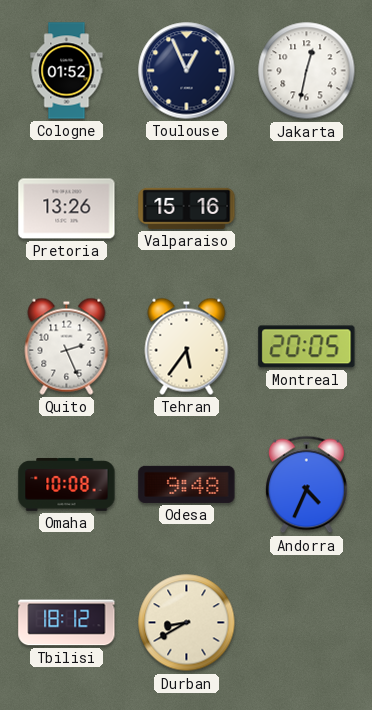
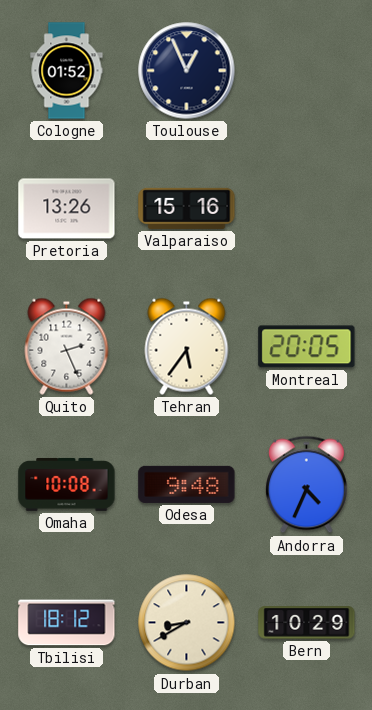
Jakarta: 12:32 -> none
Bern: none -> 10:29
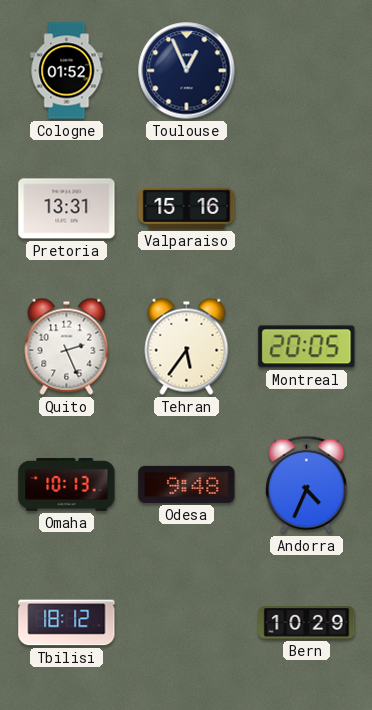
Pretoria: 13:26 -> 13:31
Omaha: 10:08 -> 10:13
Durban: 8:40 -> none
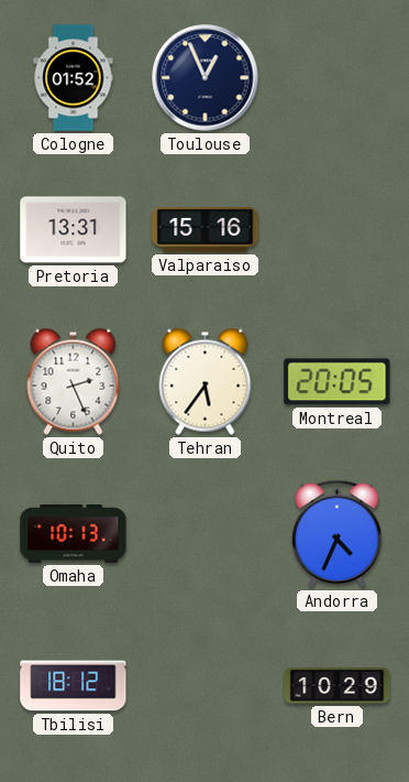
Odesa: 9:48 -> none
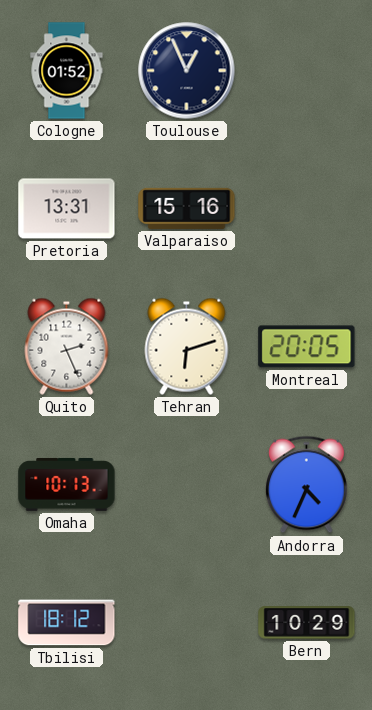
Tehran: 5:36 -> 6:12
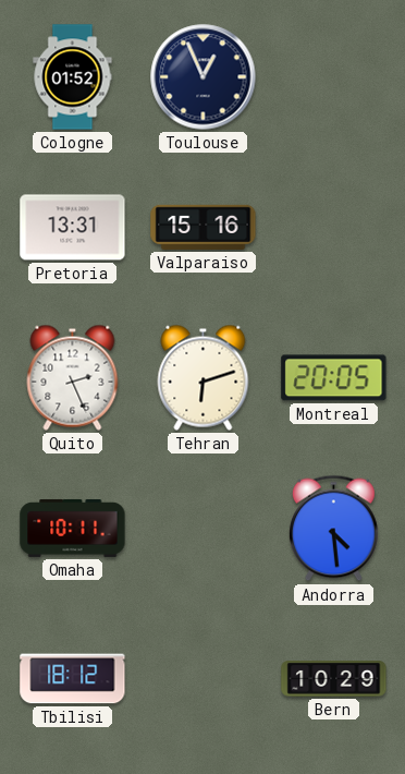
Omaha: 10:13 -> 10:11
Andorra: 4:34 -> 4:29
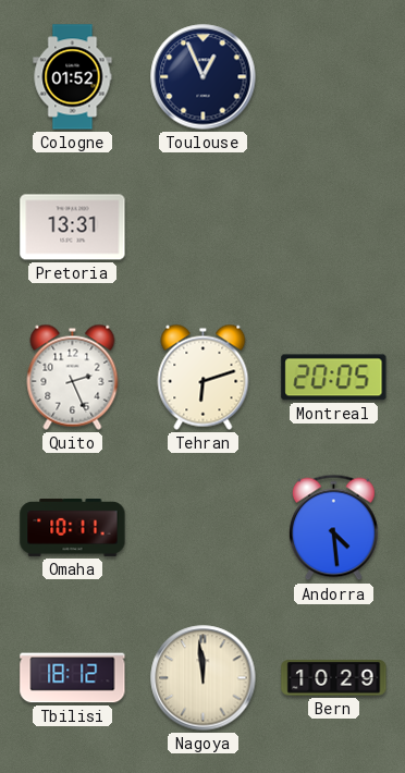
Valparaiso: 15:16 -> none
Nagoya: none -> 11:59
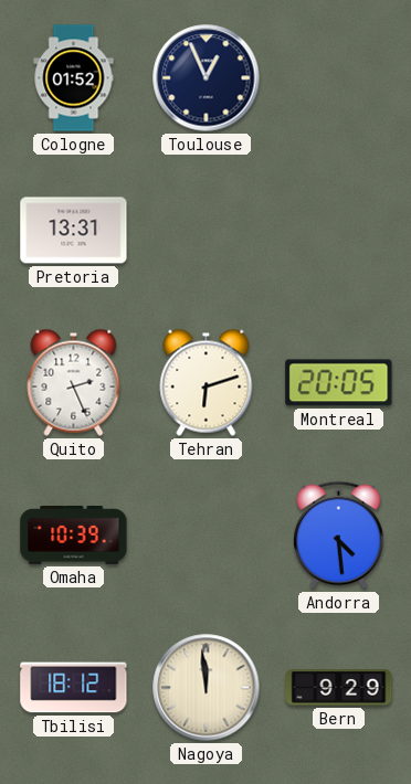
Omaha: 10:11 -> 10:39
Bern: 10:29 -> 9:29
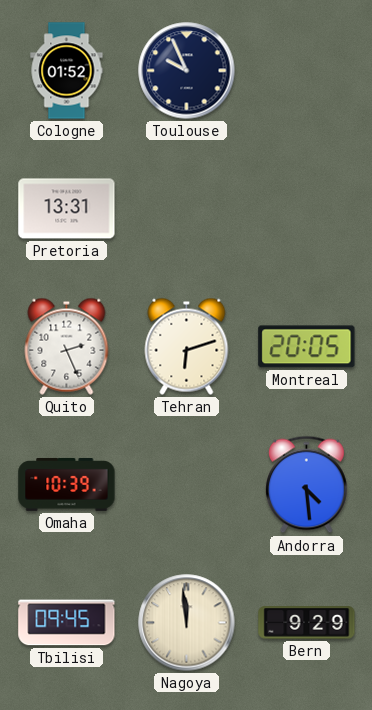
Toulouse: 12:56 -> 9:56
Tbilisi: 18:12 -> 09:45
